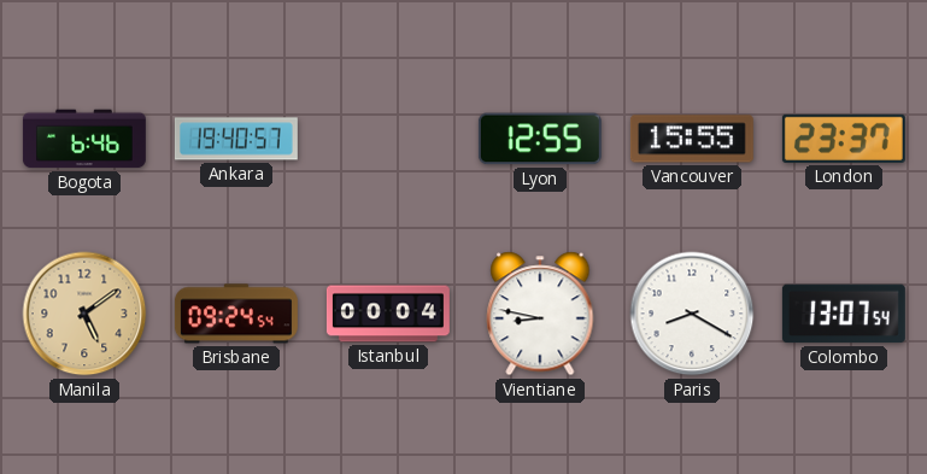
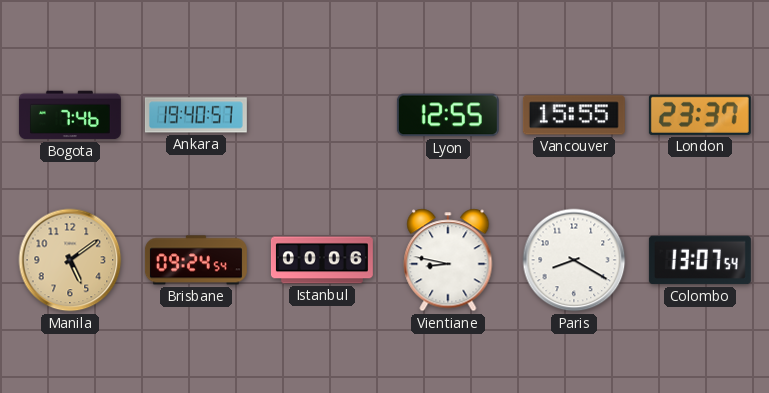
Bogota: 6:46 -> 7:46
Istanbul: 00:04 -> 00:06
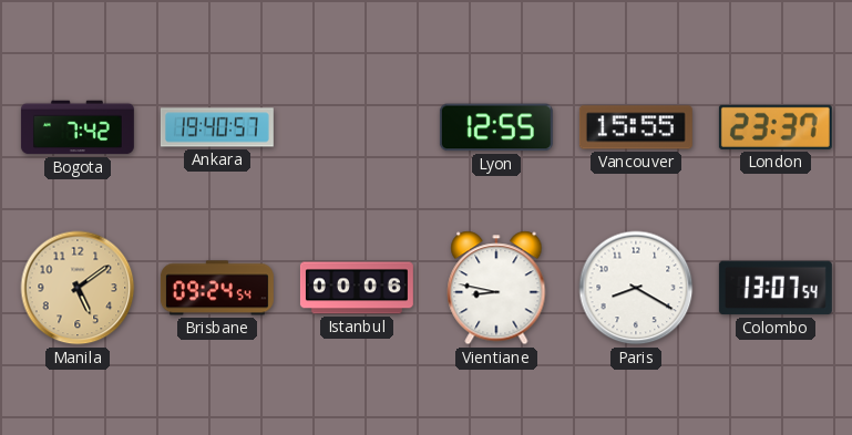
Bogota: 7:46 -> 7:42
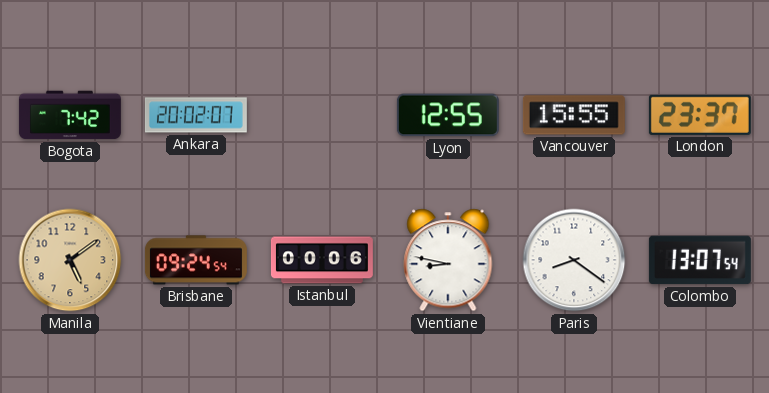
Ankara: 19:40 -> 20:02
Paris: 8:20 -> 8:21
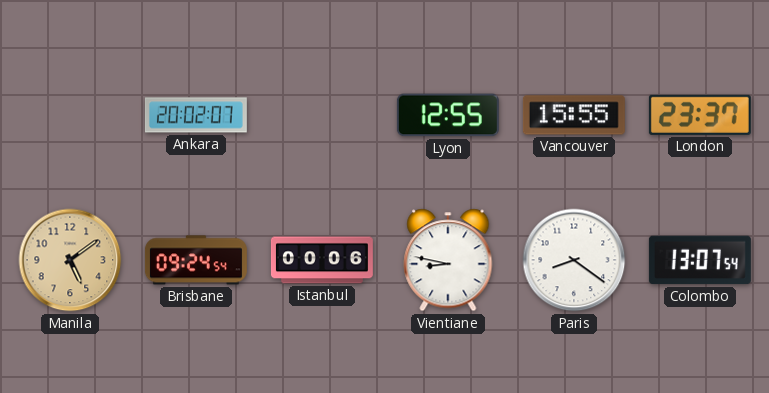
Bogota: 7:42 -> none
